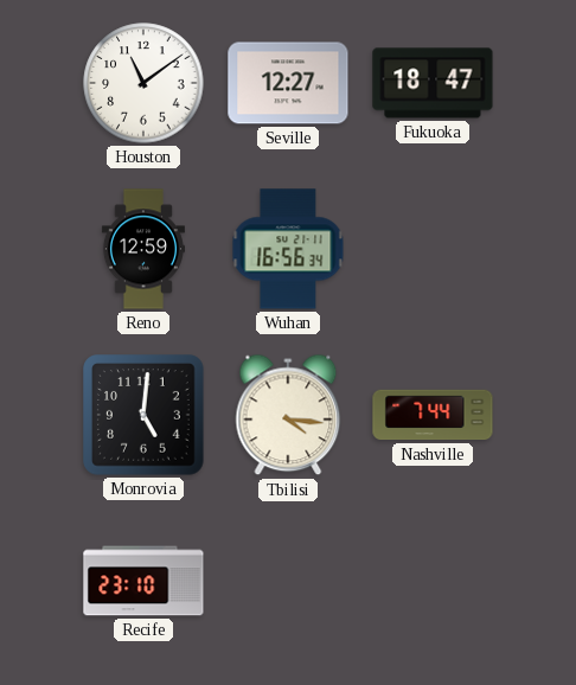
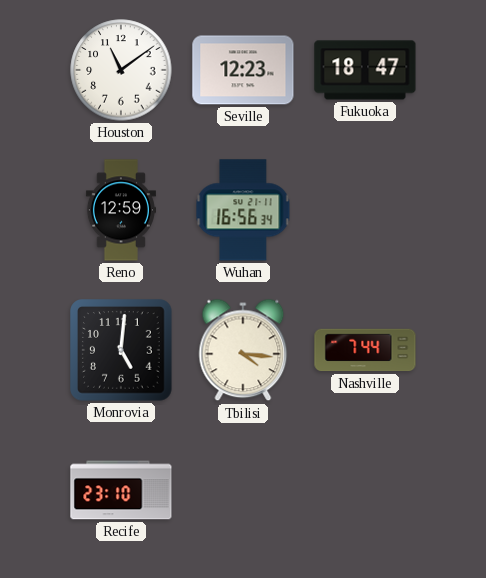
Seville: 12:27 -> 12:23
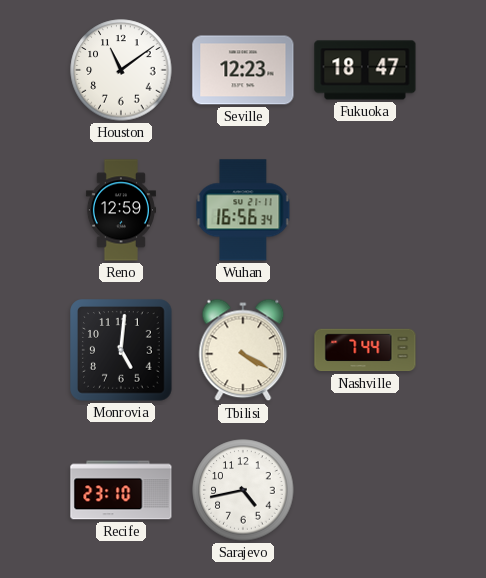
Tbilisi: 4:16 -> 4:20
Sarajevo: none -> 4:43
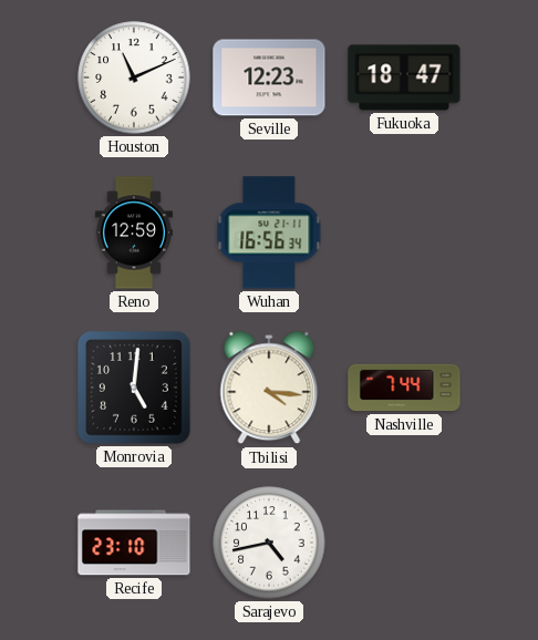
Houston: 11:09 -> 11:11
Tbilisi: 4:20 -> 4:16
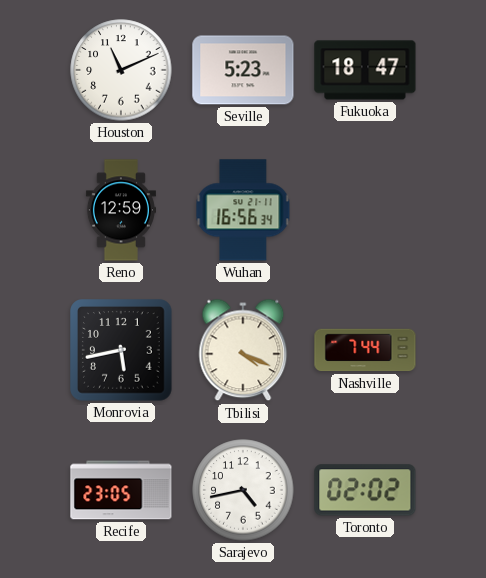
Seville: 12:23 -> 5:23
Monrovia: 5:01 -> 5:43
Tbilisi: 4:16 -> 4:19
Recife: 23:10 -> 23:05
Toronto: none -> 02:02
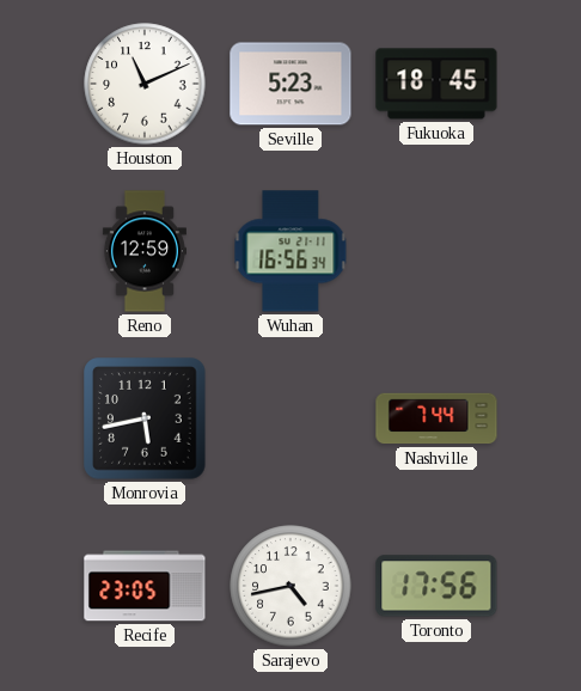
Fukuoka: 18:47 -> 18:45
Tbilisi: 4:19 -> none
Toronto: 02:02 -> 17:56
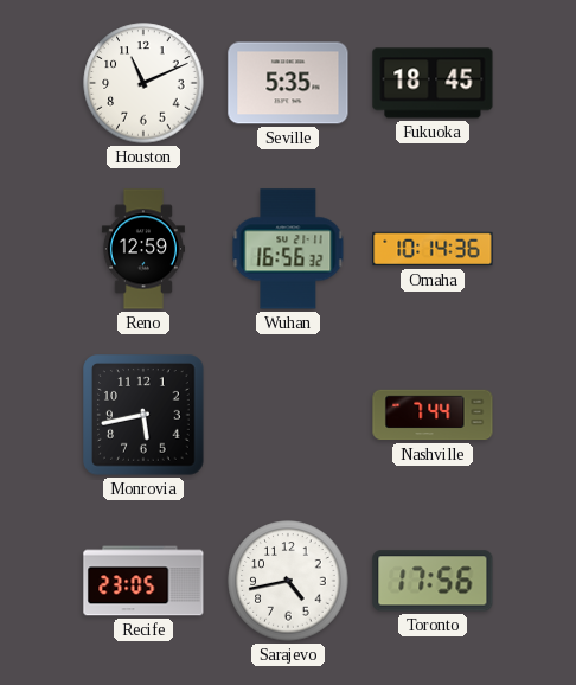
Seville: 5:23 -> 5:35
Wuhan: 16:56:34 -> 16:56:32
Omaha: none -> 10:14
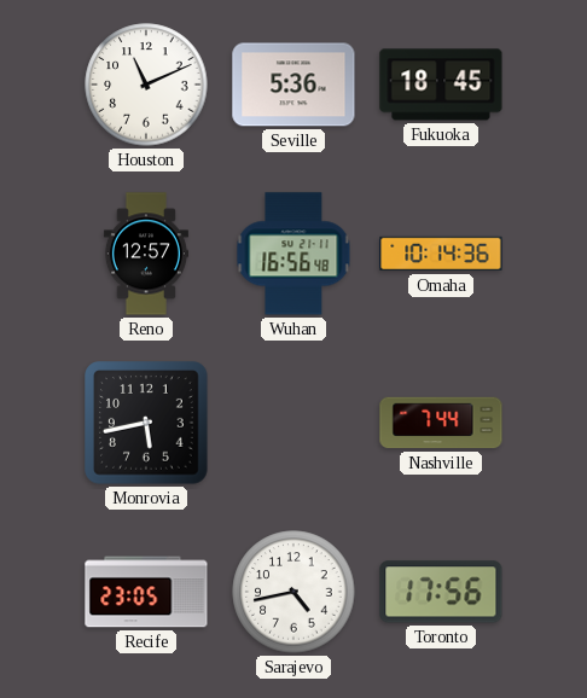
Seville: 5:35 -> 5:36
Reno: 12:59 -> 12:57
Wuhan: 16:56:32 -> 16:56:48
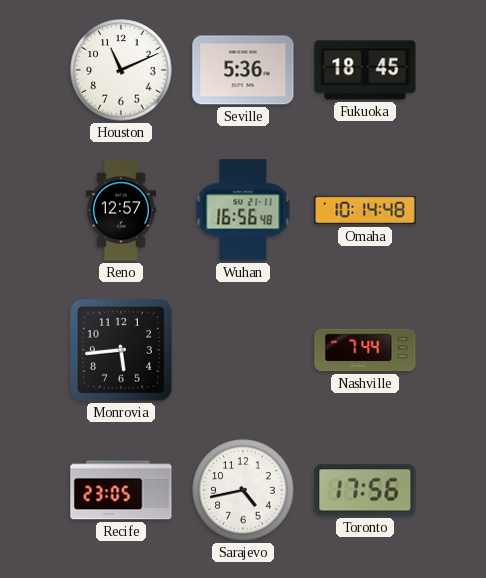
Omaha: 10:14:36 -> 10:14:48
Monrovia: 5:43 -> 5:44
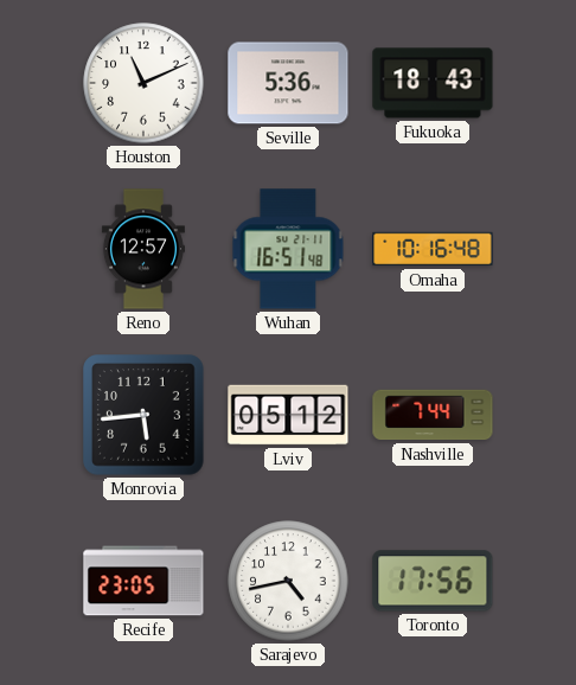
Fukuoka: 18:45 -> 18:43
Wuhan: 16:56 -> 16:51
Omaha: 10:14 -> 10:16
Lviv: none -> 05:12
